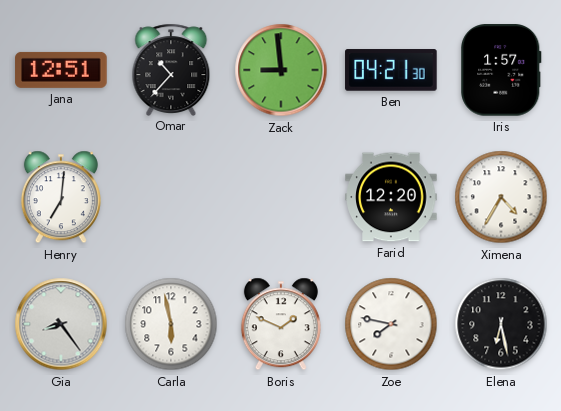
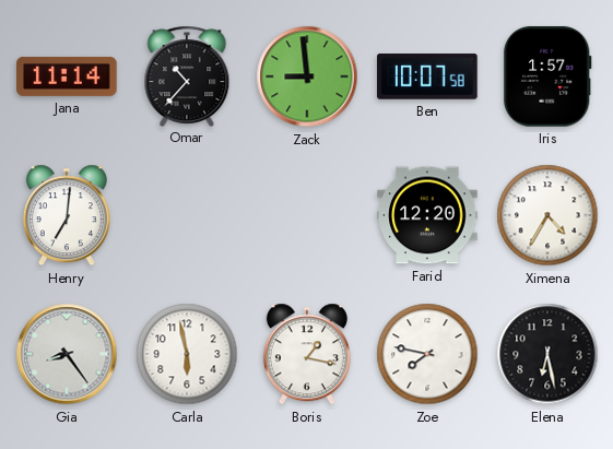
Jana: 12:51 -> 11:14
Ben: 04:21 -> 10:07
Boris: 1:49 -> 1:17
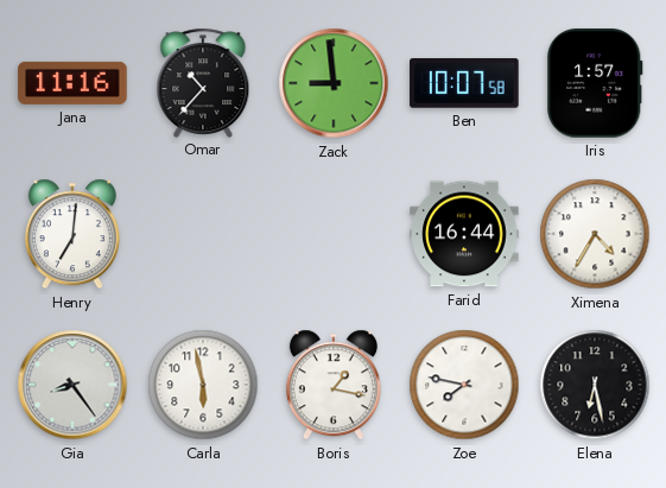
Jana: 11:14 -> 11:16
Farid: 12:20 -> 16:44
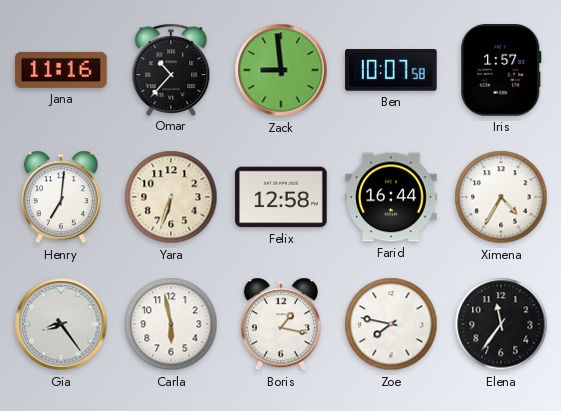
Yara: none -> 6:33
Felix: none -> 12:58
Elena: 6:28 -> 11:36
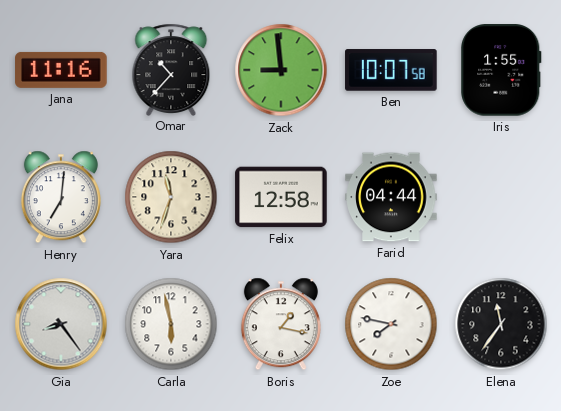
Iris: 1:57 -> 1:55
Yara: 6:33 -> 11:33
Farid: 16:44 -> 04:44
Ximena: 4:35 -> none
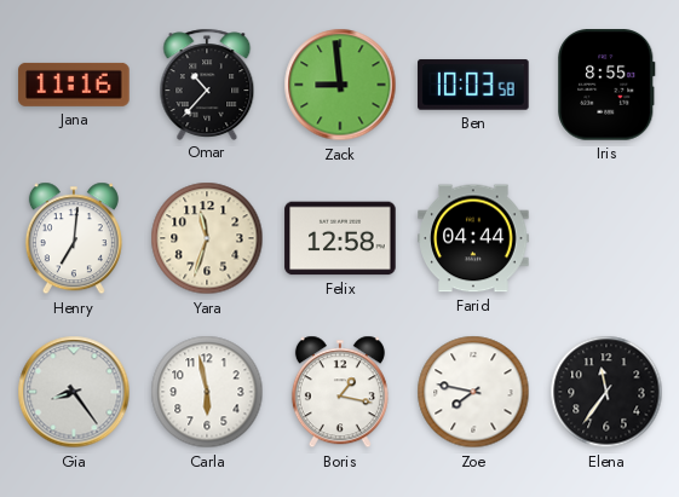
Ben: 10:07 -> 10:03
Iris: 1:55 -> 8:55
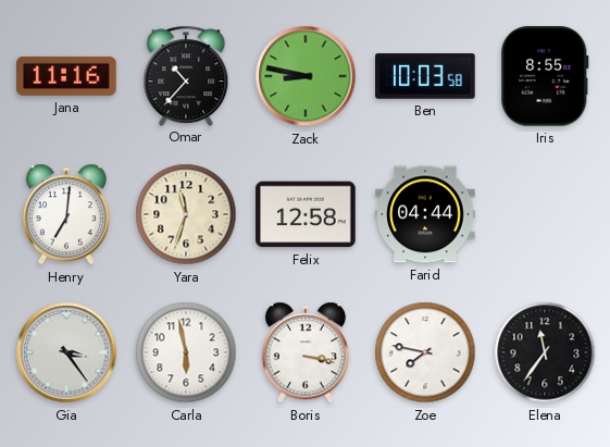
Zack: 8:59 -> 8:47
Gia: 8:24 -> 3:24
Boris: 1:17 -> 3:17
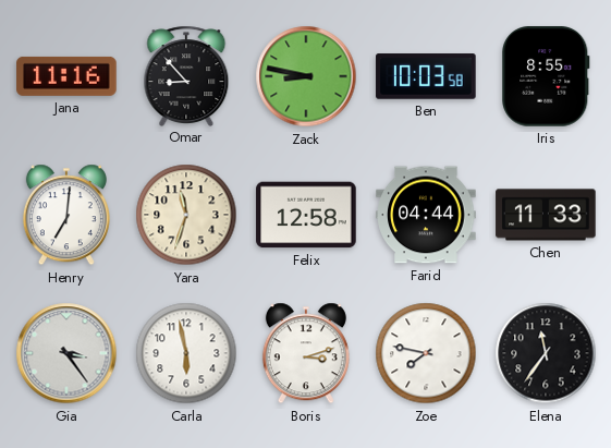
Omar: 10:37 -> 8:53
Chen: none -> 11:33
Boris: 3:17 -> 3:12
